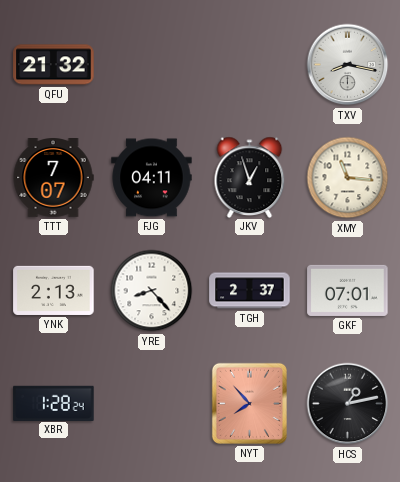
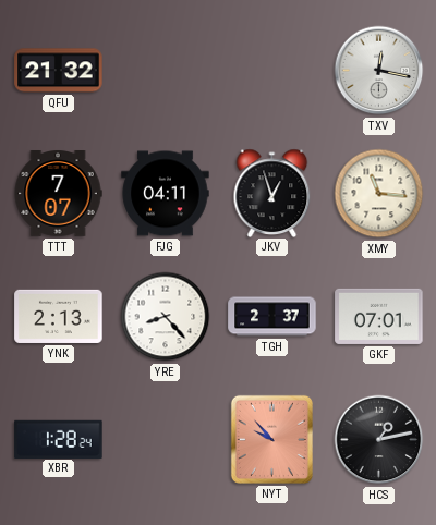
TXV: 8:17 -> 12:17
NYT: 7:53 -> 9:53
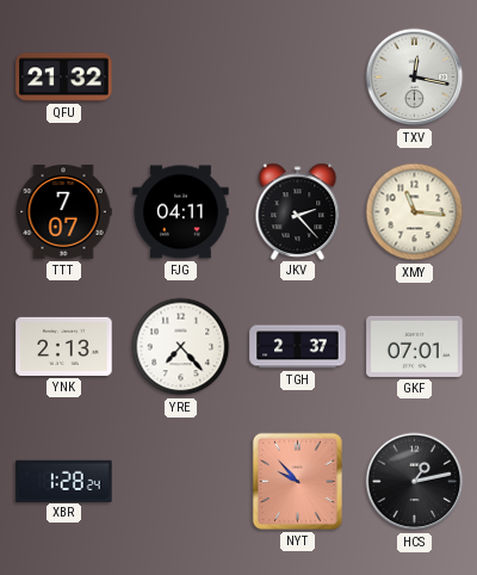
JKV: 12:57 -> 2:23
YRE: 8:23 -> 7:23
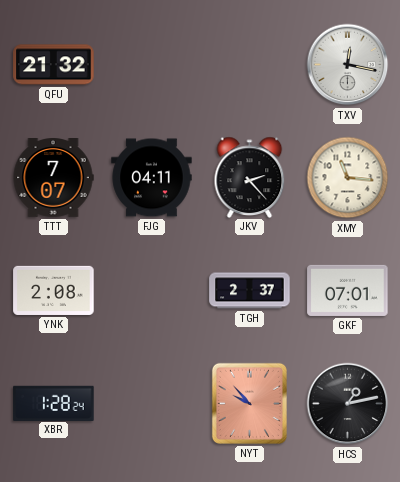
YNK: 2:13 -> 2:08
YRE: 7:23 -> none
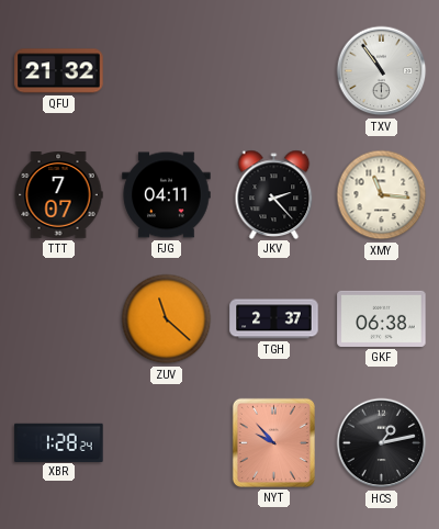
TXV: 12:17 -> 10:54
YNK: 2:08 -> none
ZUV: none -> 11:22
GKF: 07:01 -> 06:38
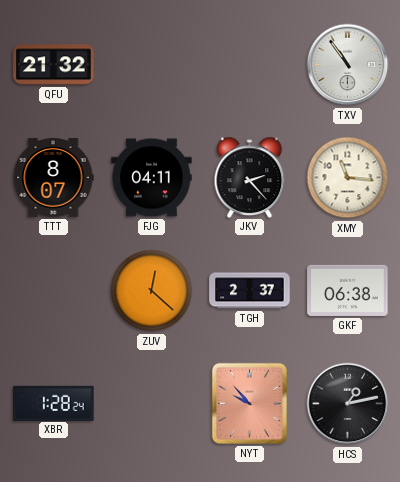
TTT: 7:07 -> 8:07
ZUV: 11:22 -> 12:22
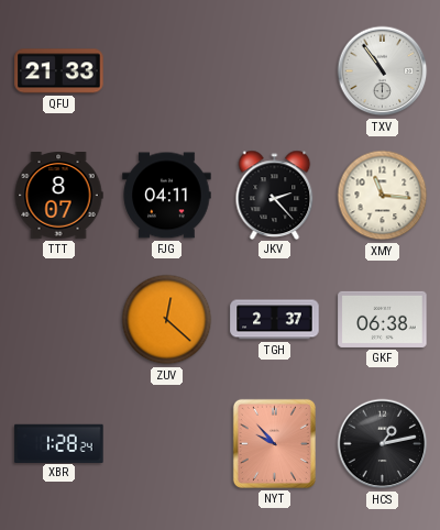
QFU: 21:32 -> 21:33
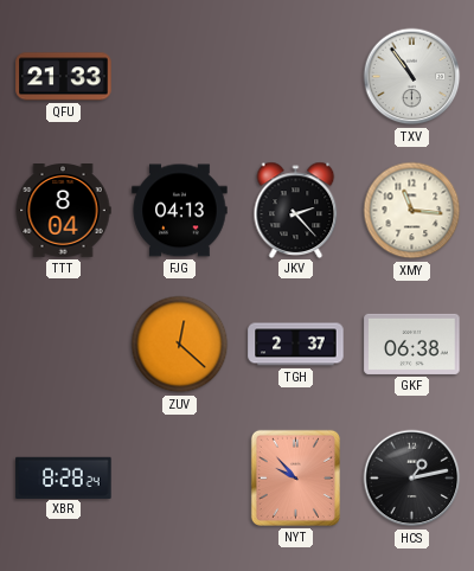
TTT: 8:07 -> 8:04
FJG: 04:11 -> 04:13
XBR: 1:28 -> 8:28
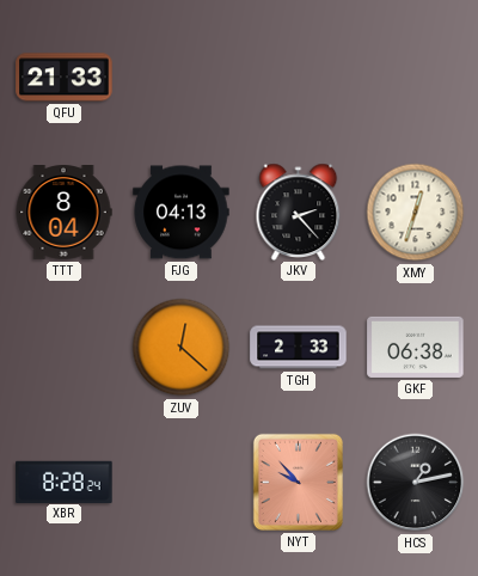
TXV: 10:54 -> none
XMY: 11:16 -> 12:33
TGH: 2:37 -> 2:33
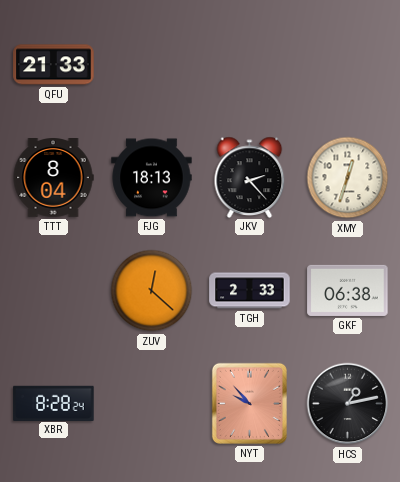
FJG: 04:13 -> 18:13
